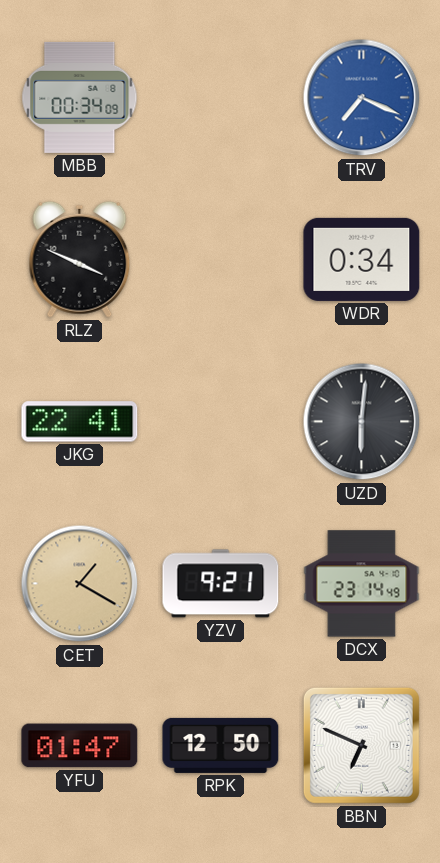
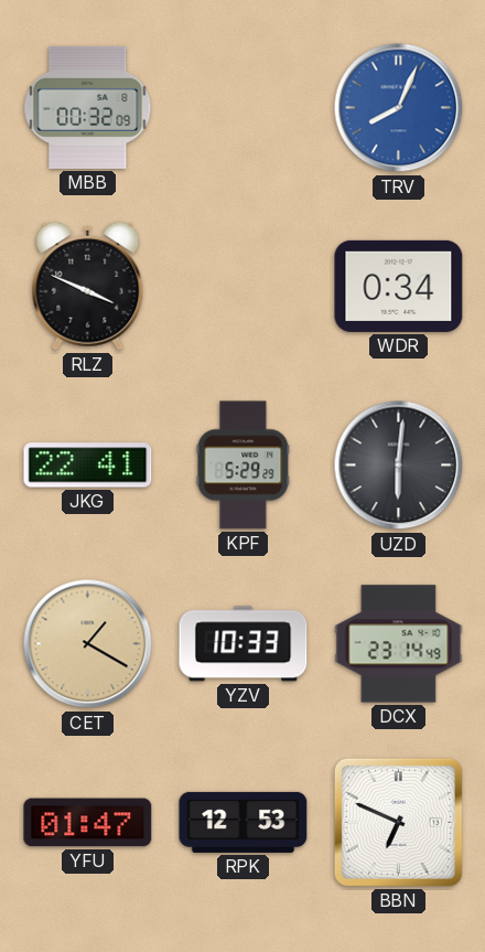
MBB: 00:34 -> 00:32
TRV: 7:19 -> 8:04
KPF: none -> 5:29
YZV: 9:21 -> 10:33
RPK: 12:50 -> 12:53
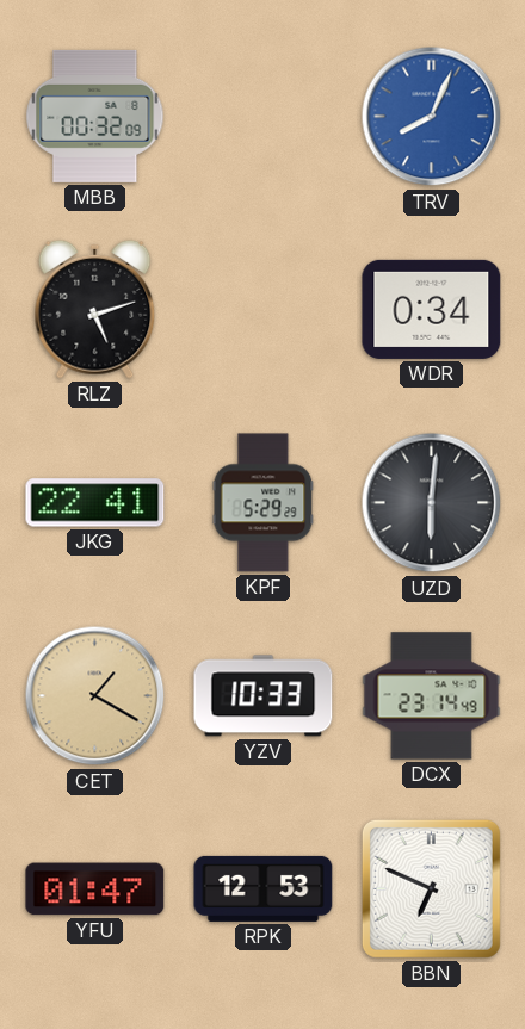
RLZ: 3:49 -> 5:12
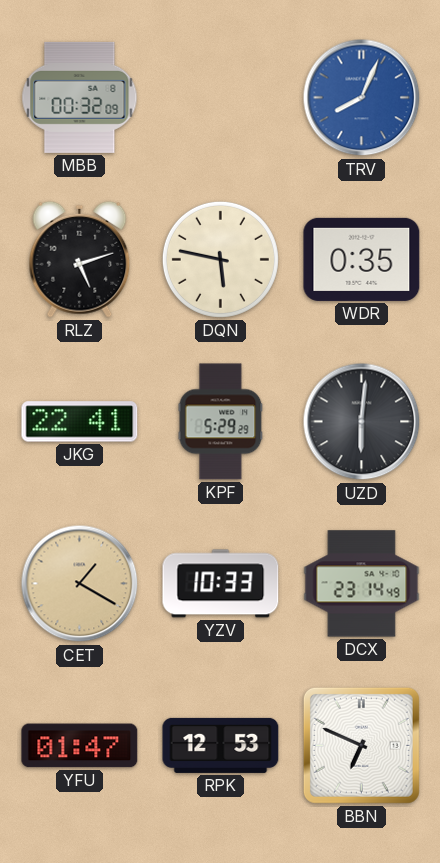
DQN: none -> 5:47
WDR: 0:34 -> 0:35
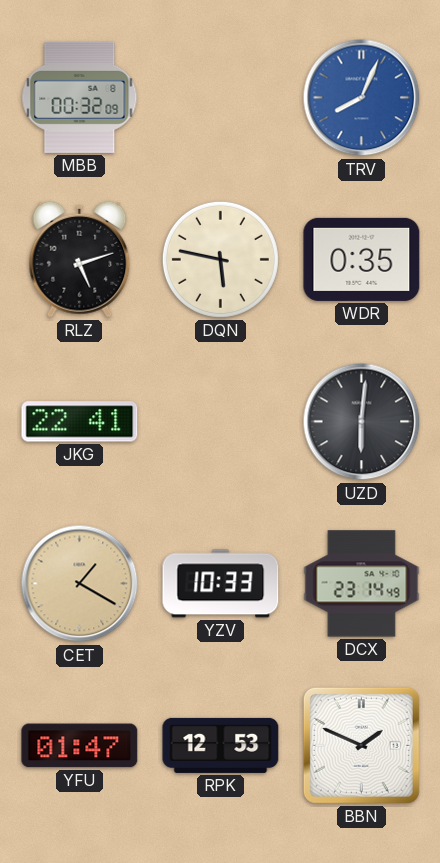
KPF: 5:29 -> none
BBN: 6:49 -> 1:49
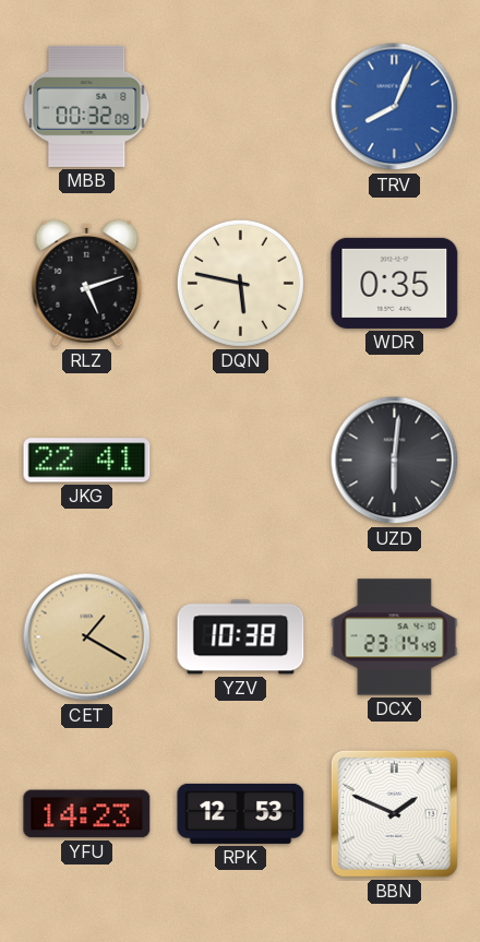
YZV: 10:33 -> 10:38
YFU: 01:47 -> 14:23
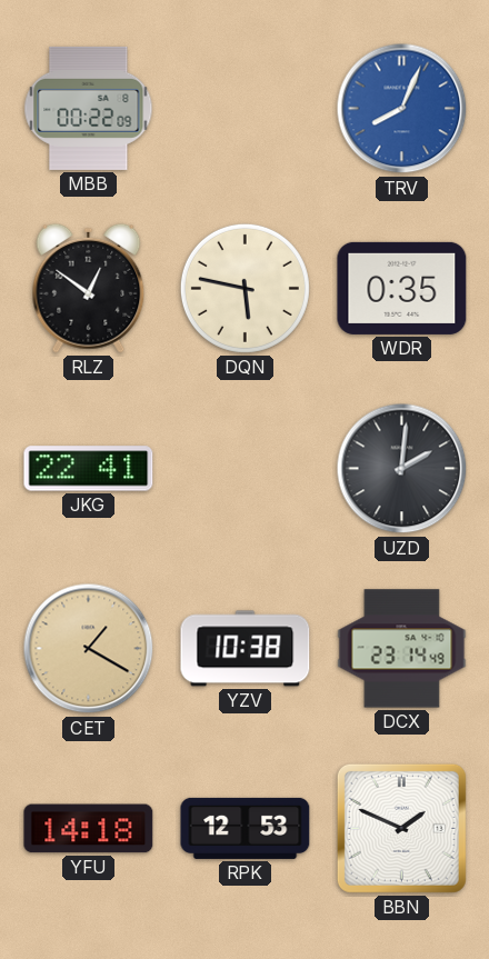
MBB: 00:32 -> 00:22
RLZ: 5:12 -> 12:51
UZD: 6:01 -> 2:01
YFU: 14:23 -> 14:18
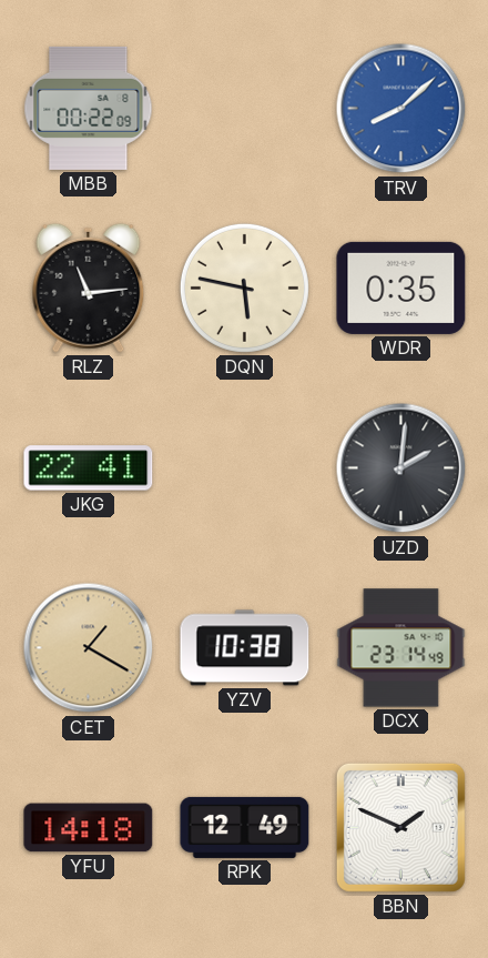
TRV: 8:04 -> 8:08
RLZ: 12:51 -> 11:14
RPK: 12:53 -> 12:49
